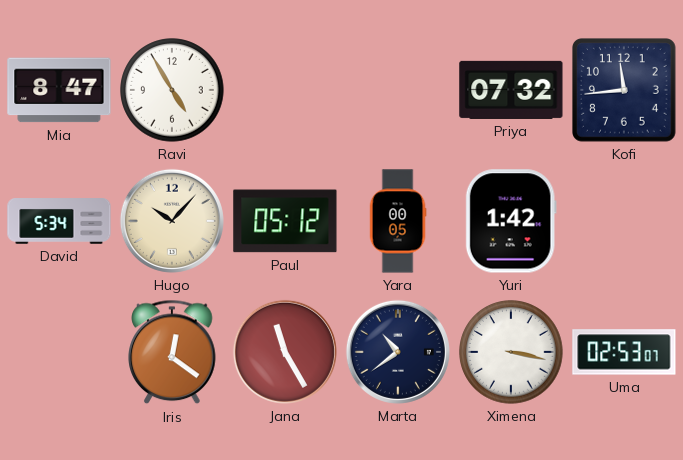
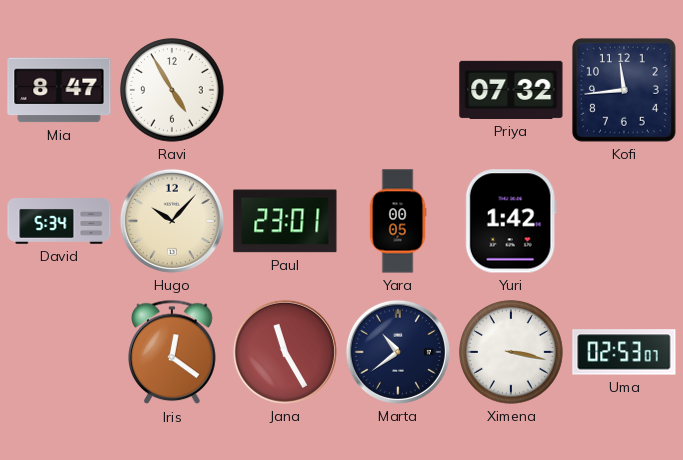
Paul: 05:12 -> 23:01
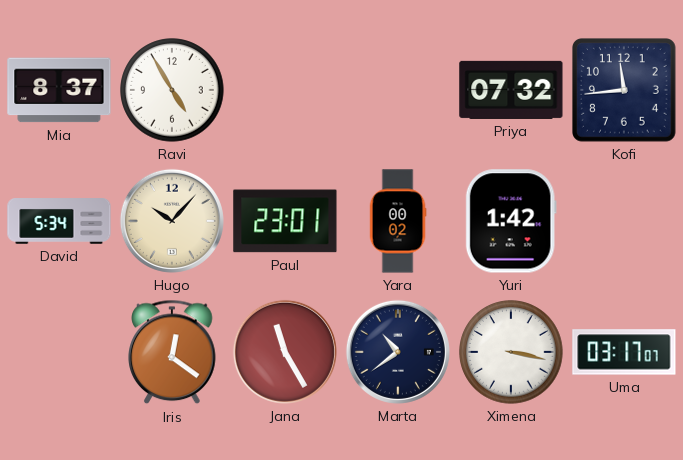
Mia: 8:47 -> 8:37
Yara: 00:05 -> 00:02
Uma: 02:53 -> 03:17
